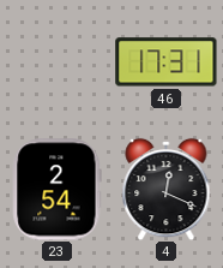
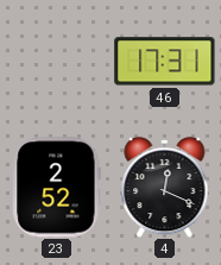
23: 2:54 -> 2:52
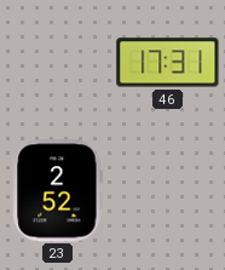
4: 12:19 -> none
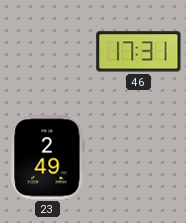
23: 2:52 -> 2:49
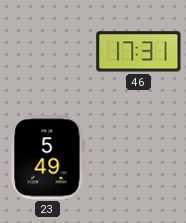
23: 2:49 -> 5:49
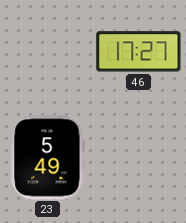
46: 17:31 -> 17:27
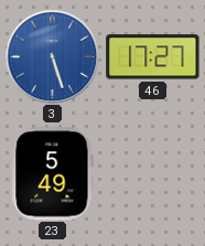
3: none -> 5:27
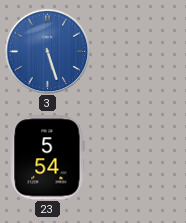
46: 17:27 -> none
23: 5:49 -> 5:54
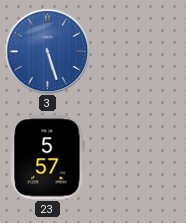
23: 5:54 -> 5:57
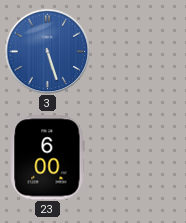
23: 5:57 -> 6:00
